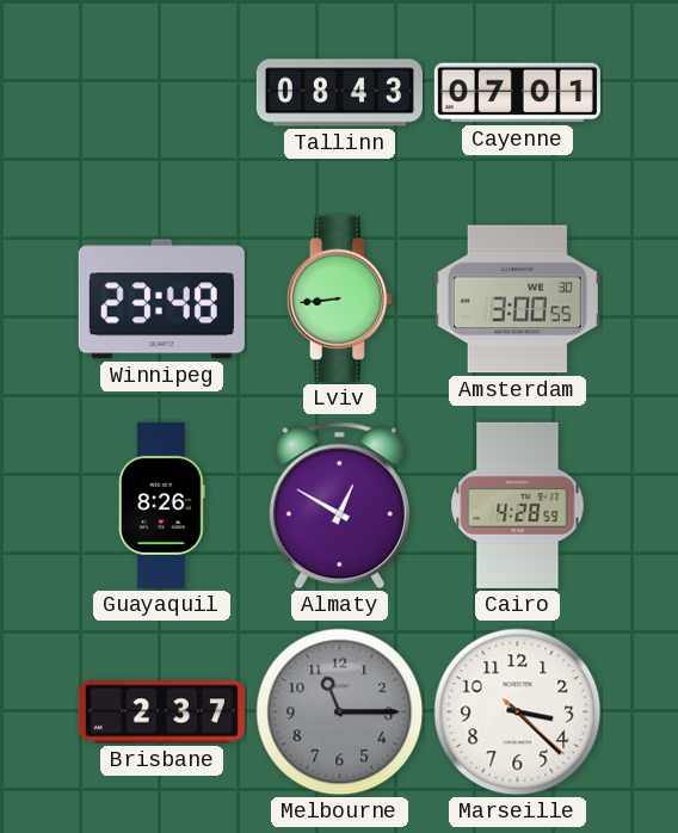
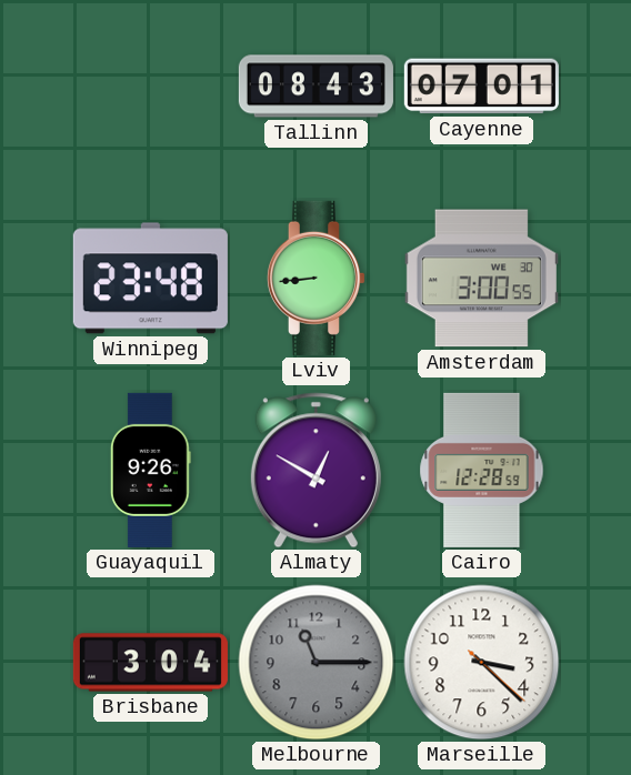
Guayaquil: 8:26 -> 9:26
Cairo: 4:28 -> 12:28
Brisbane: 2:37 -> 3:04
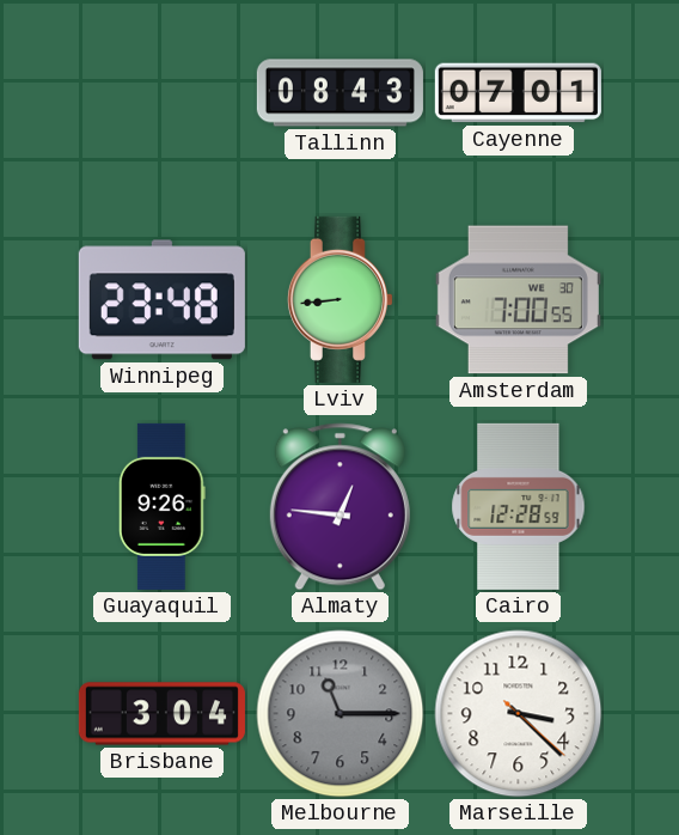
Amsterdam: 3:00 -> 7:00
Almaty: 12:50 -> 12:46
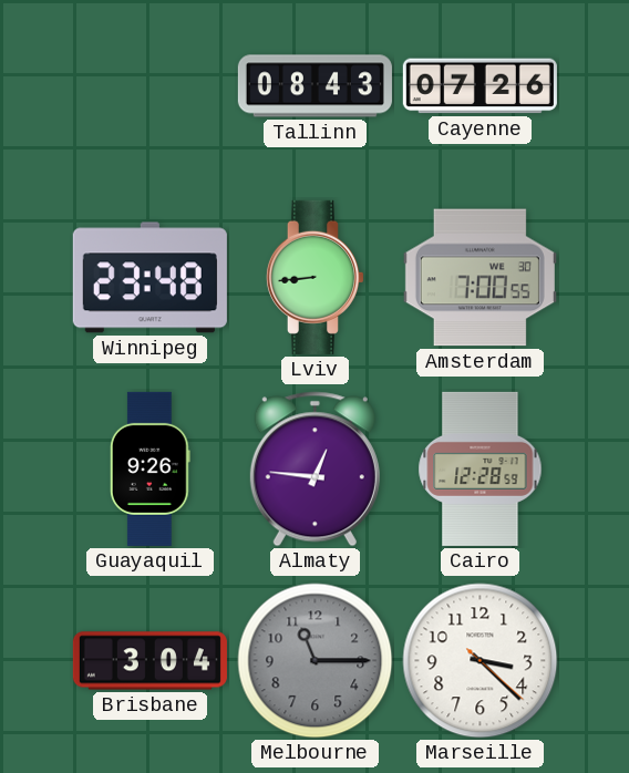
Cayenne: 07:01 -> 07:26
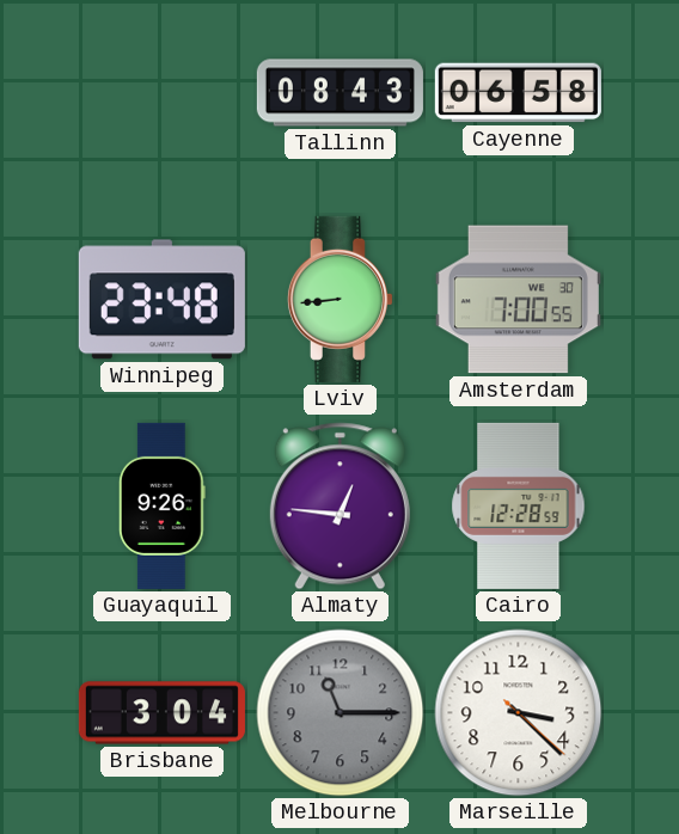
Cayenne: 07:26 -> 06:58
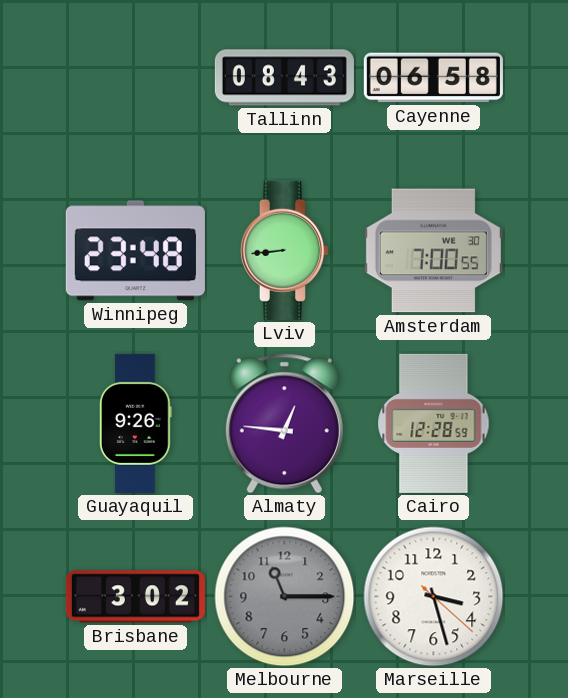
Brisbane: 3:04 -> 3:02
Marseille: 3:22 -> 3:27
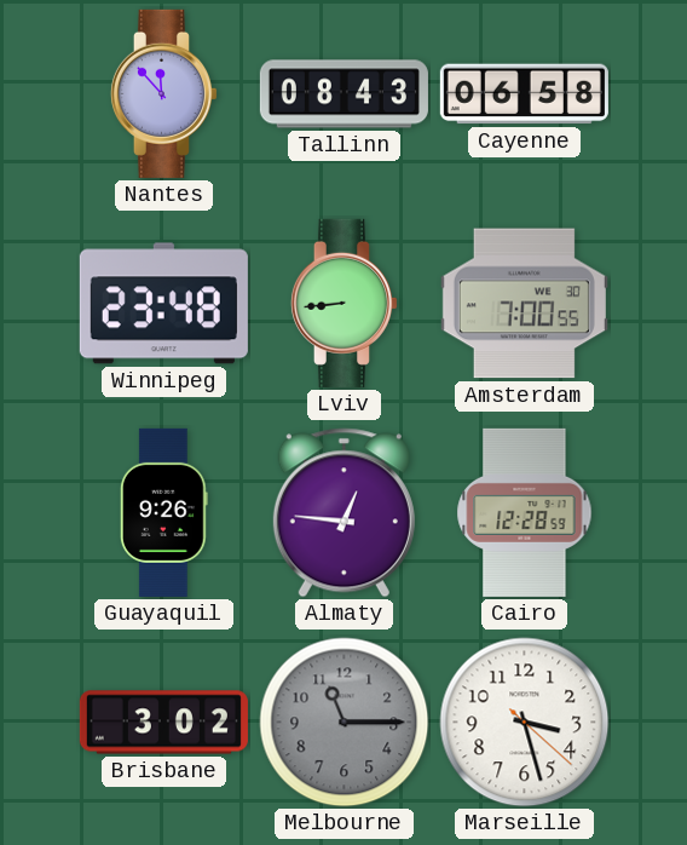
Nantes: none -> 11:53
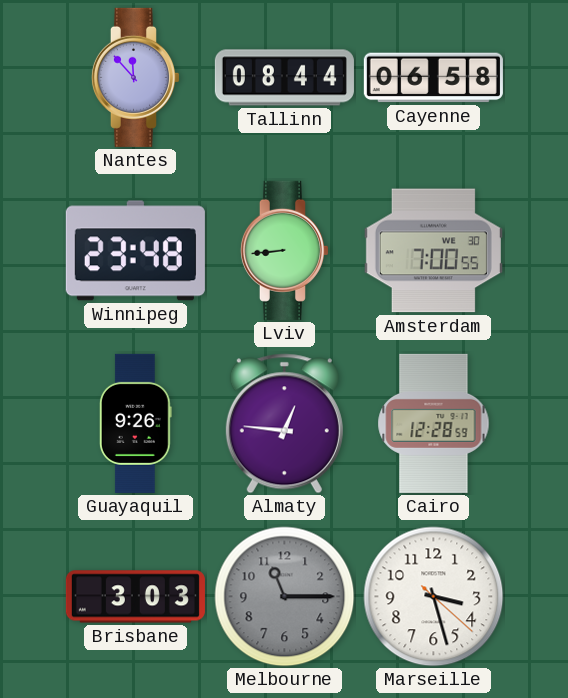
Tallinn: 08:43 -> 08:44
Brisbane: 3:02 -> 3:03
